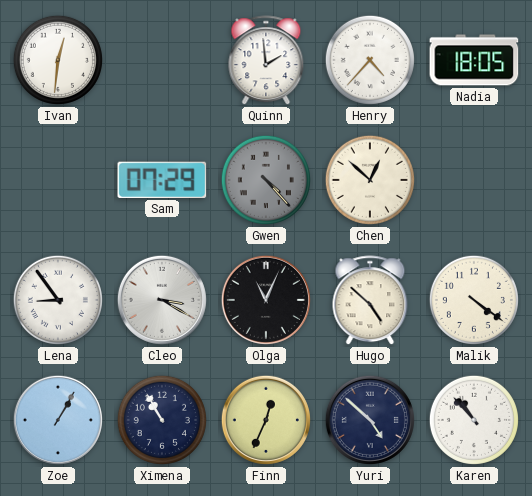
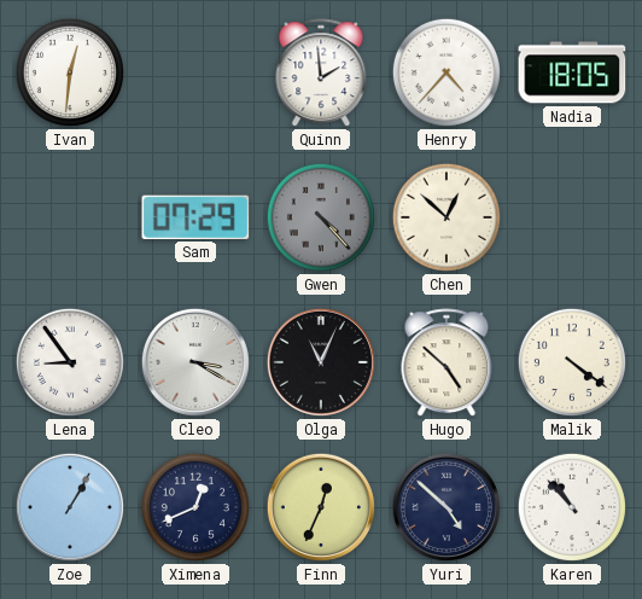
Ximena: 10:55 -> 12:41
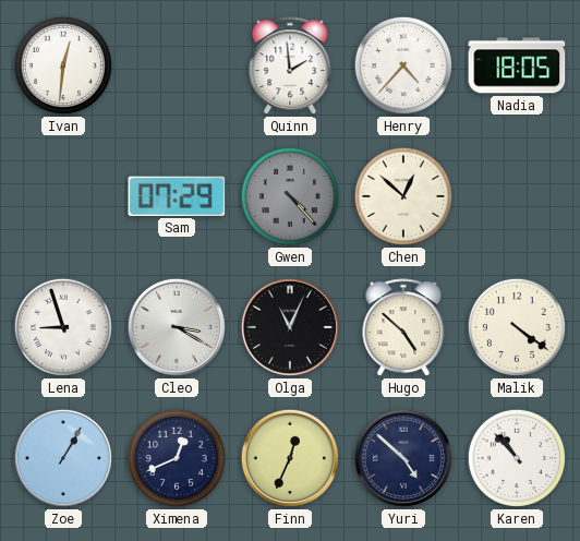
Lena: 8:54 -> 8:57
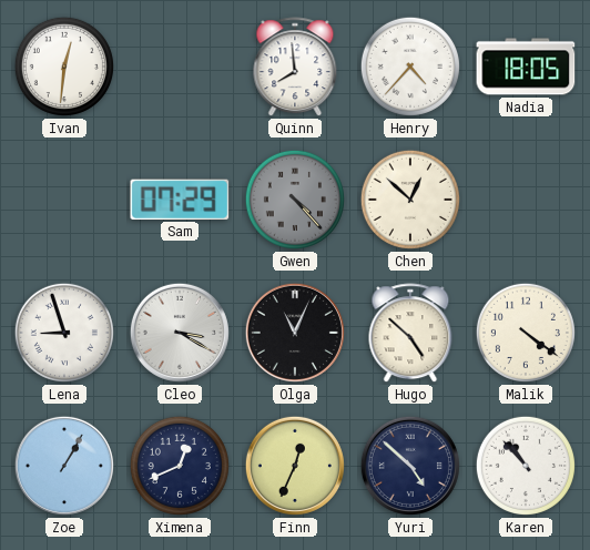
Quinn: 1:59 -> 7:59
